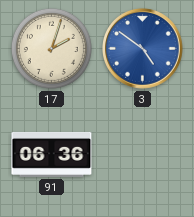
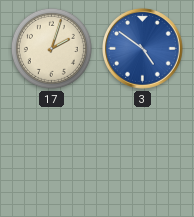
91: 06:36 -> none
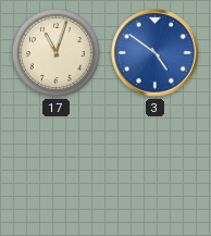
17: 2:03 -> 11:03
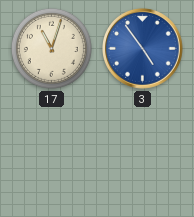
3: 4:51 -> 4:54
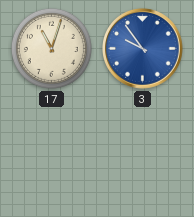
3: 4:54 -> 9:54
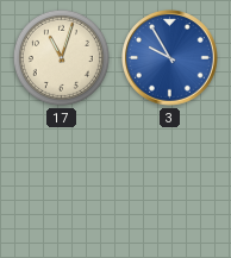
3: 9:54 -> 9:55
